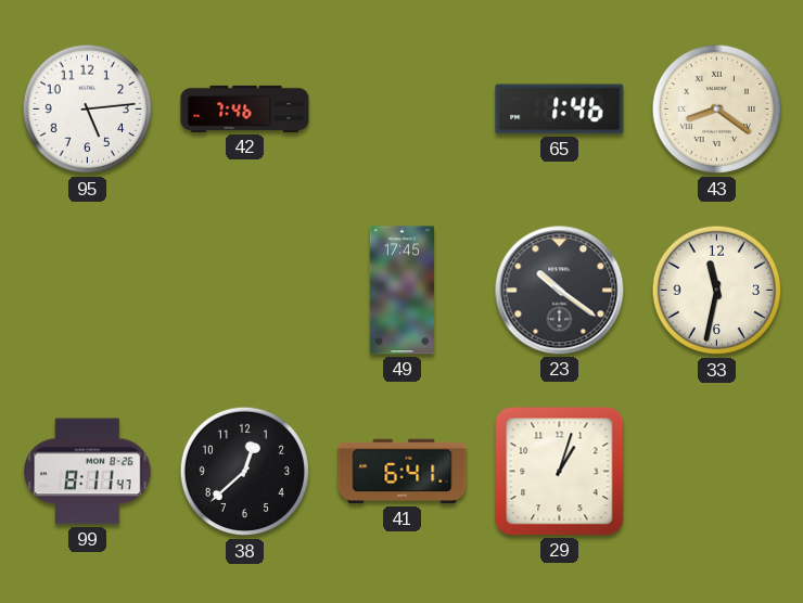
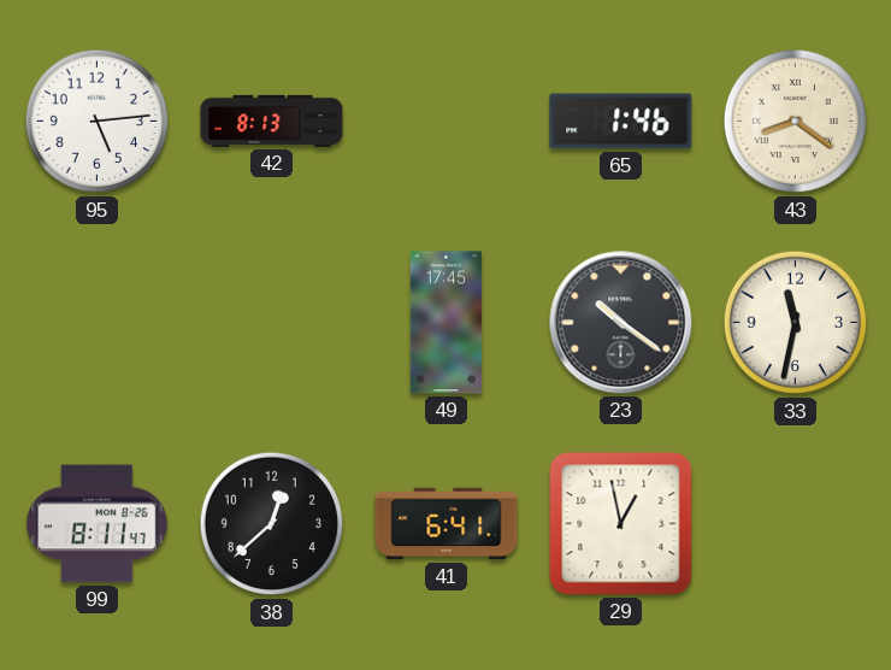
42: 7:46 -> 8:13
29: 1:03 -> 12:58
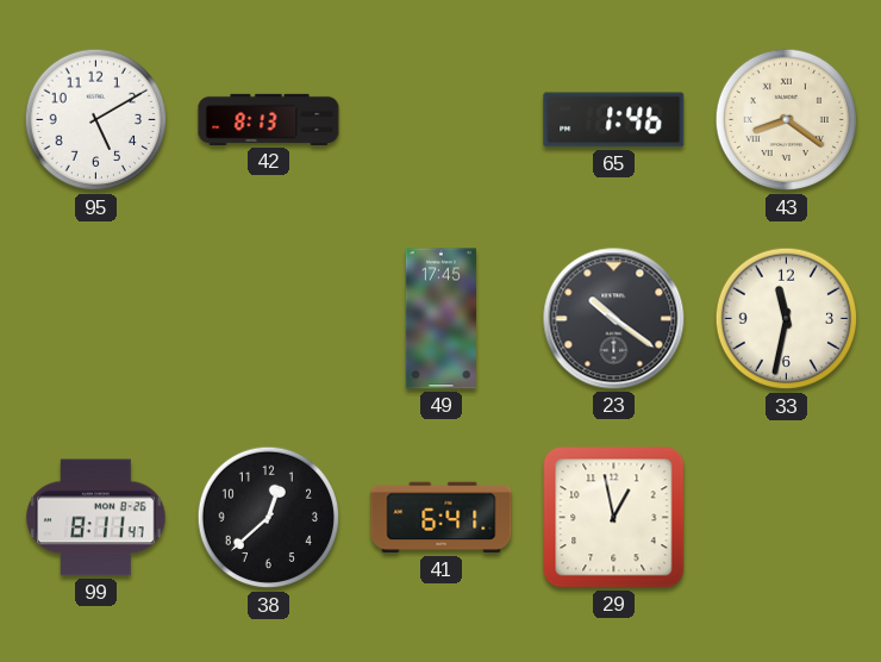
95: 5:14 -> 5:10
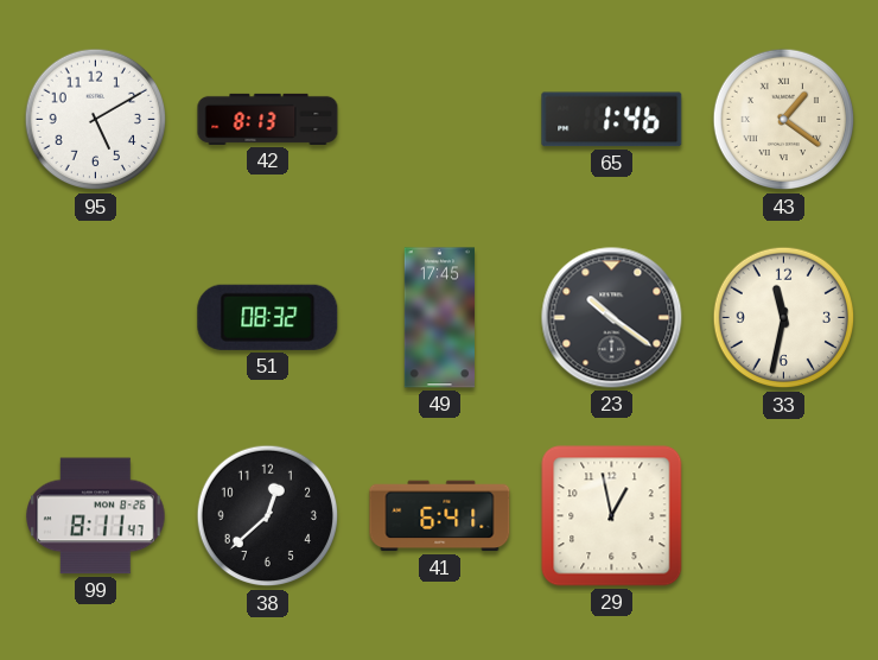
43: 8:21 -> 1:21
51: none -> 08:32
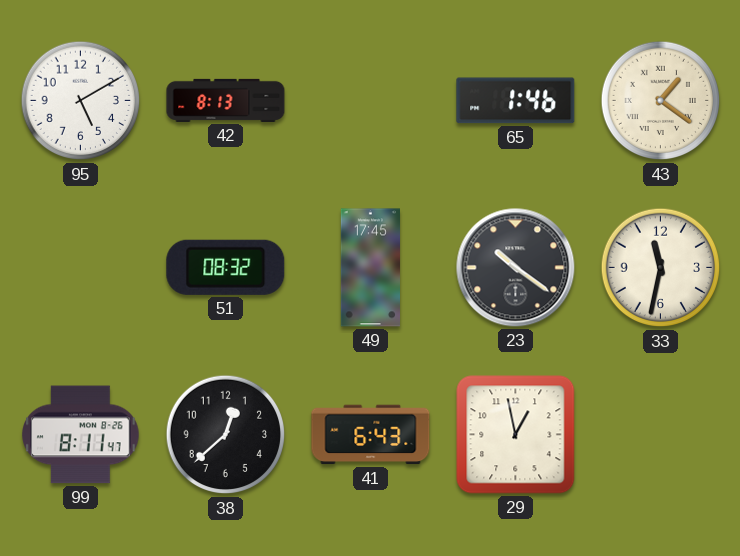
41: 6:41 -> 6:43
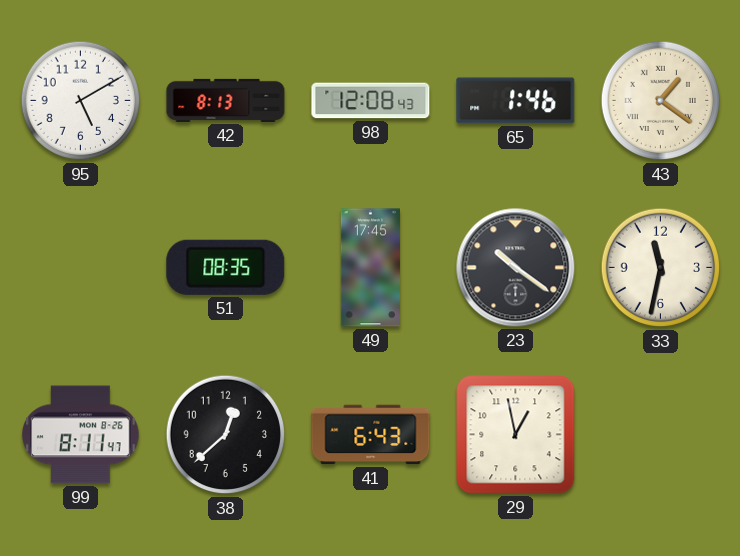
98: none -> 12:08
51: 08:32 -> 08:35
